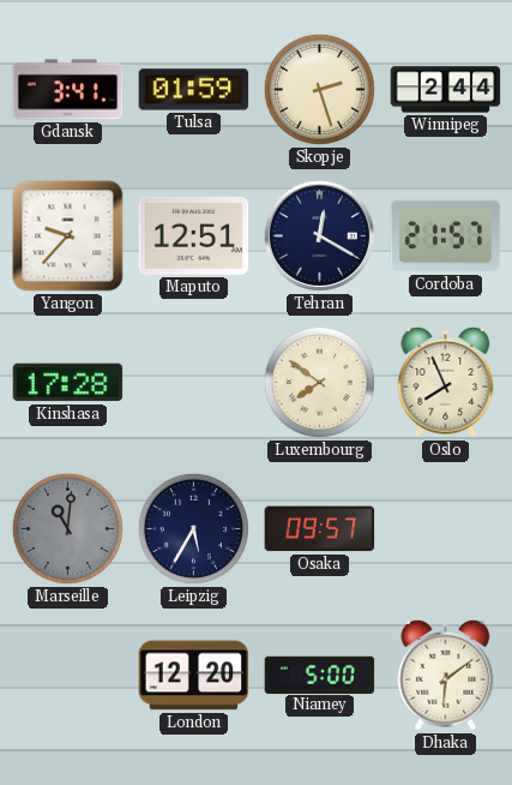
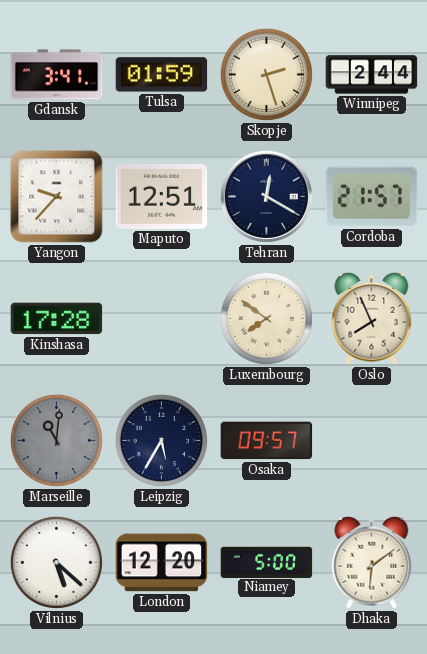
Vilnius: none -> 5:22
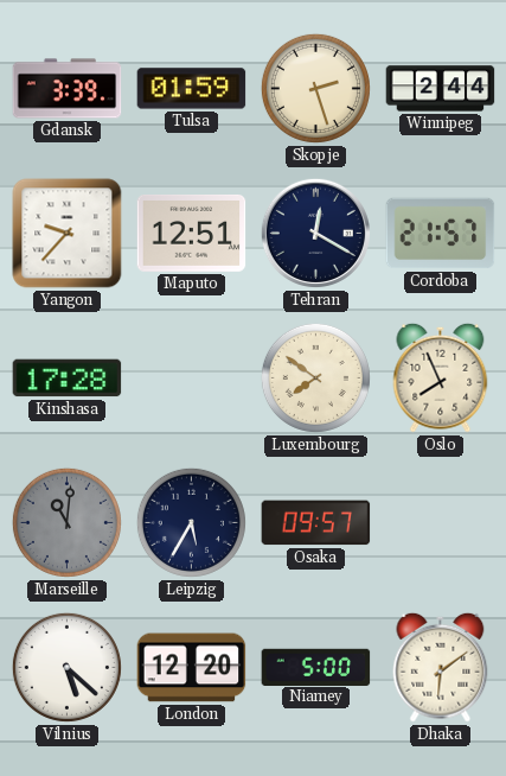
Gdansk: 3:41 -> 3:39
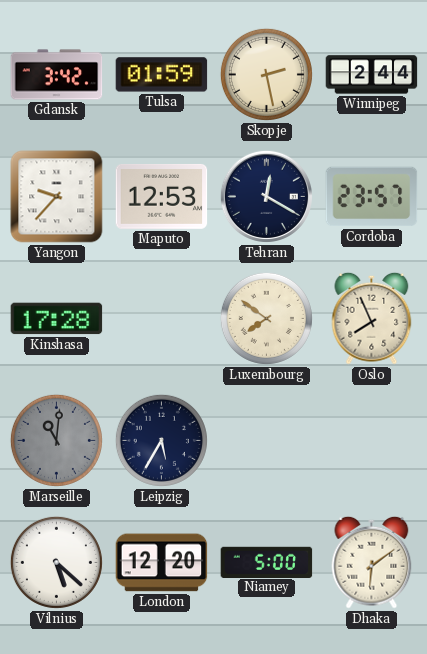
Gdansk: 3:39 -> 3:42
Skopje: 2:27 -> 2:28
Maputo: 12:51 -> 12:53
Cordoba: 21:57 -> 23:57
Osaka: 09:57 -> none
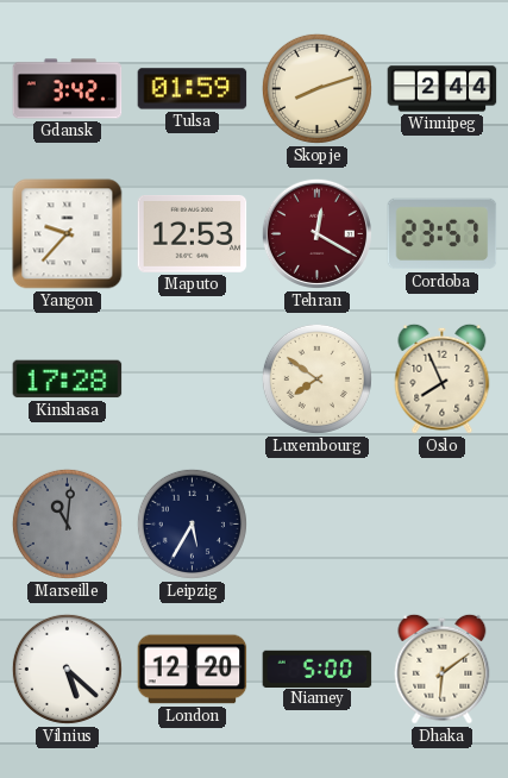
Skopje: 2:28 -> 8:12
Tehran dial: navy -> burgundy
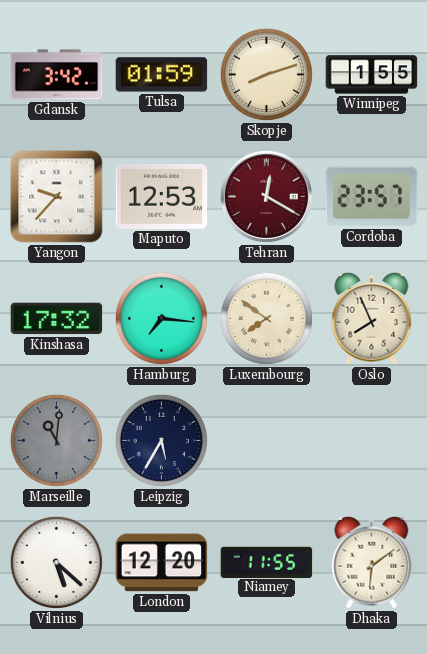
Winnipeg: 2:44 -> 1:55
Kinshasa: 17:28 -> 17:32
Hamburg: none -> 7:16
Niamey: 5:00 -> 11:55
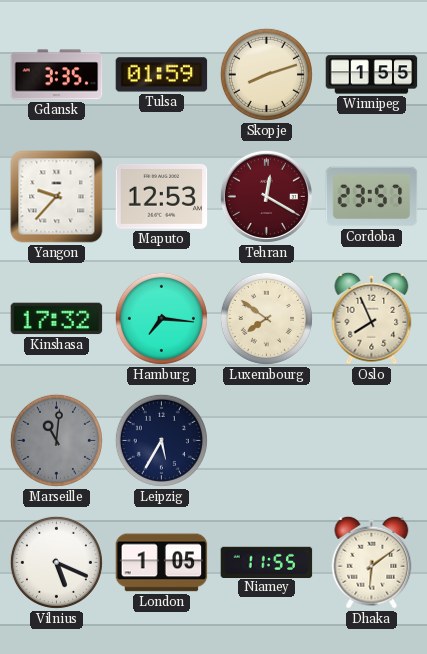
Gdansk: 3:42 -> 3:35
Vilnius: 5:22 -> 5:19
London: 12:20 -> 1:05
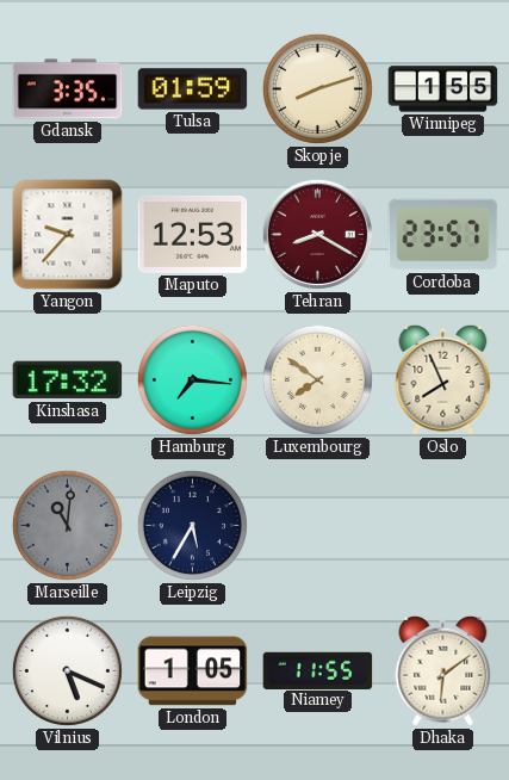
Tehran: 12:20 -> 8:20
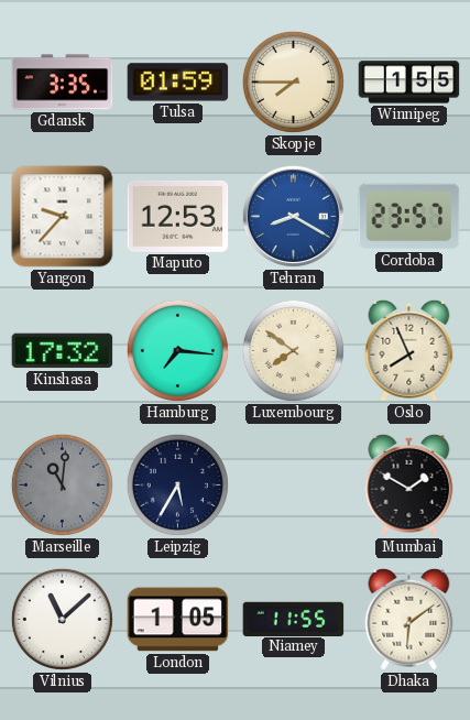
Skopje: 8:12 -> 7:45
Tehran dial: burgundy -> blue
Mumbai: none -> 1:50
Vilnius: 5:19 -> 11:08
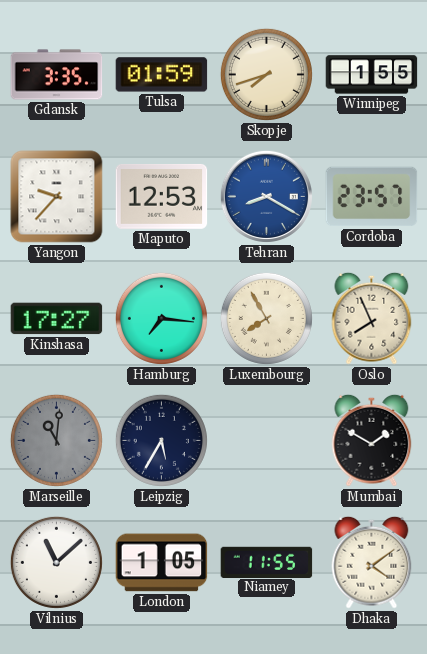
Skopje: 7:45 -> 7:42
Kinshasa: 17:32 -> 17:27
Luxembourg: 7:51 -> 7:55
Dhaka: 6:09 -> 4:09
